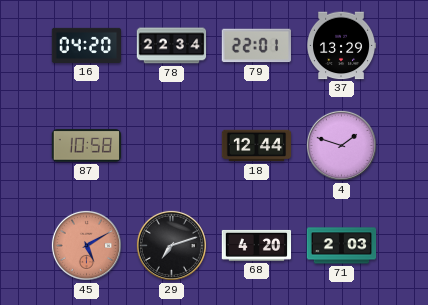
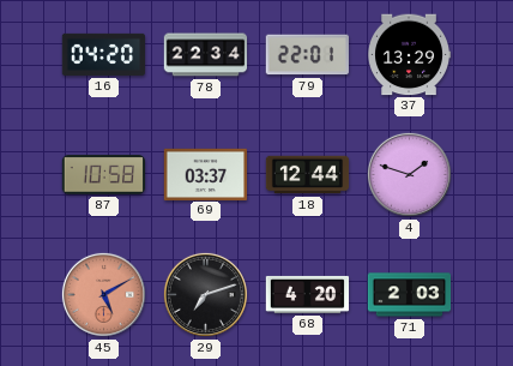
69: none -> 03:37
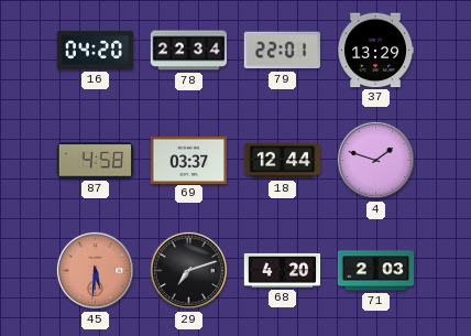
87: 10:58 -> 4:58
45: 5:10 -> 5:31
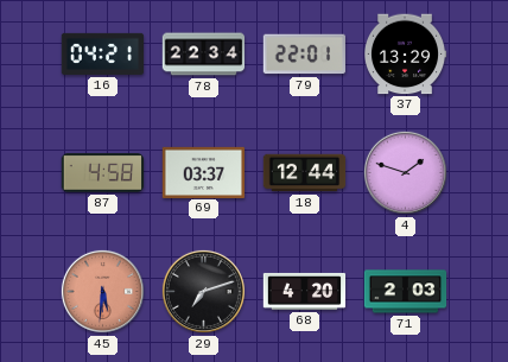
16: 04:20 -> 04:21
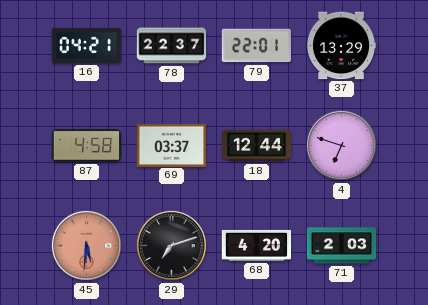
78: 22:34 -> 22:37
4: 1:48 -> 6:48
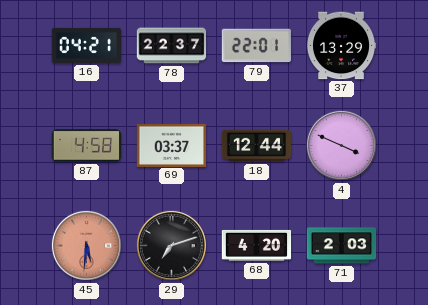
4: 6:48 -> 3:49
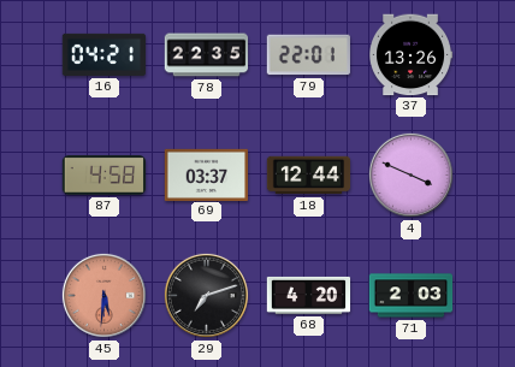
78: 22:37 -> 22:35
37: 13:29 -> 13:26
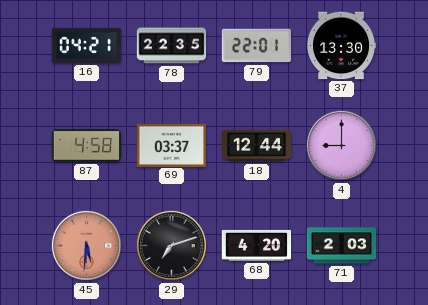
37: 13:26 -> 13:30
4: 3:49 -> 9:00
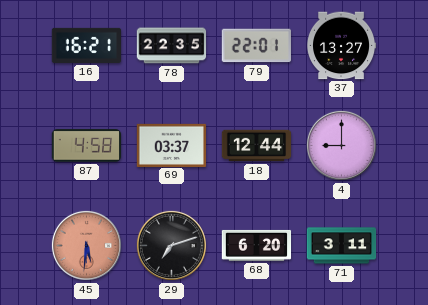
16: 04:21 -> 16:21
37: 13:30 -> 13:27
68: 4:20 -> 6:20
71: 2:03 -> 3:11
